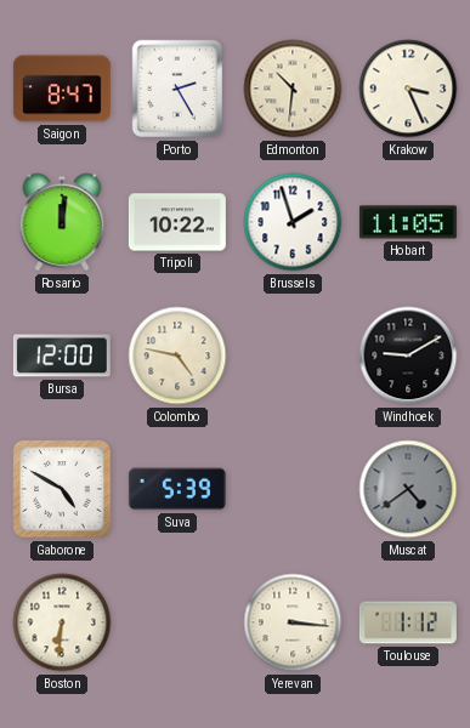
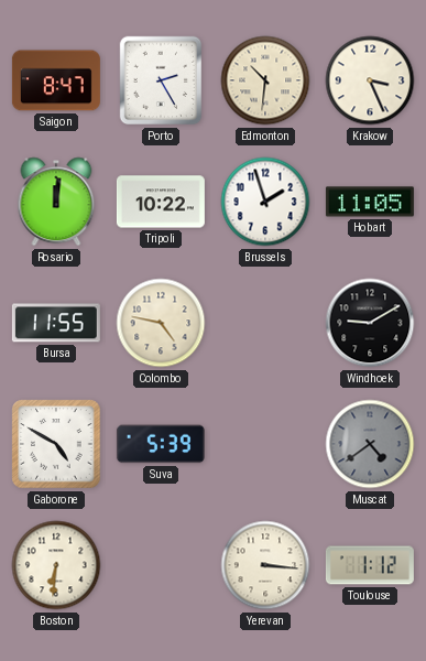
Bursa: 12:00 -> 11:55
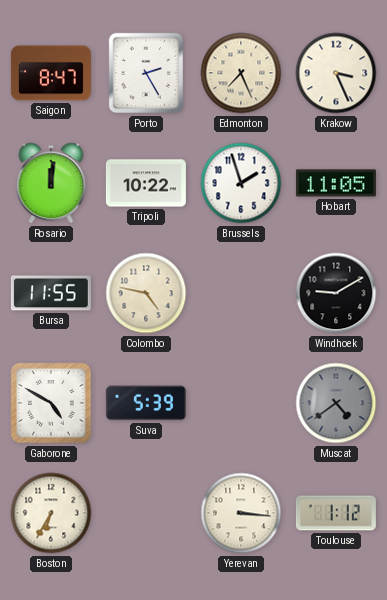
Edmonton: 10:31 -> 7:26
Boston: 6:31 -> 6:35
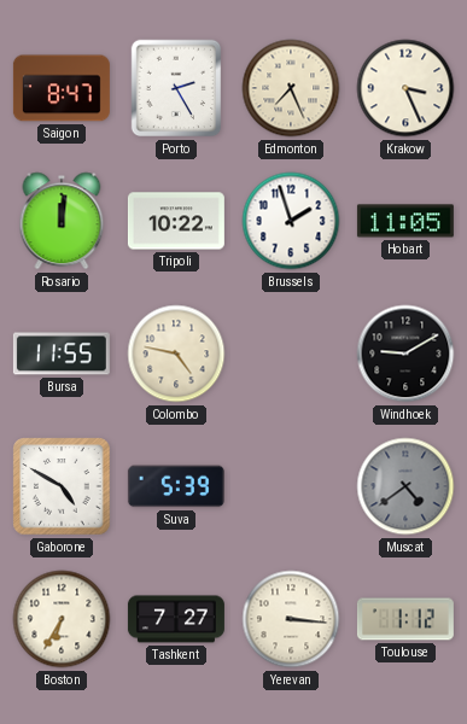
Tashkent: none -> 7:27
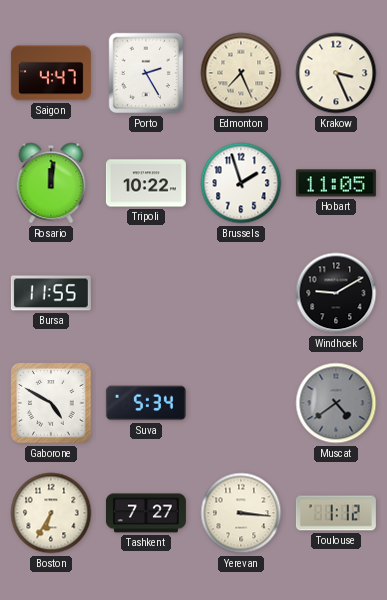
Saigon: 8:47 -> 4:47
Colombo: 4:47 -> none
Suva: 5:39 -> 5:34
